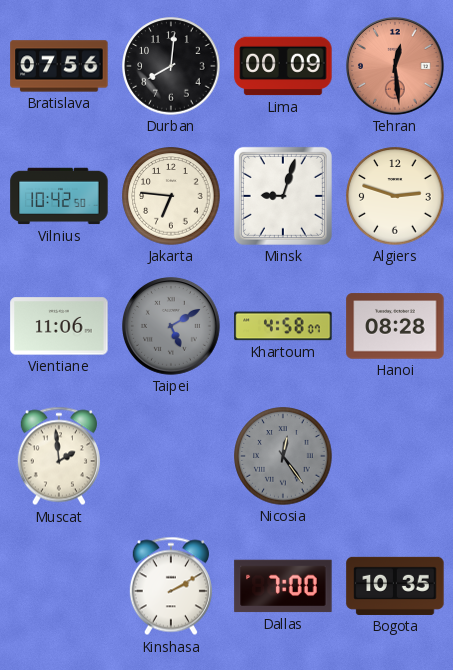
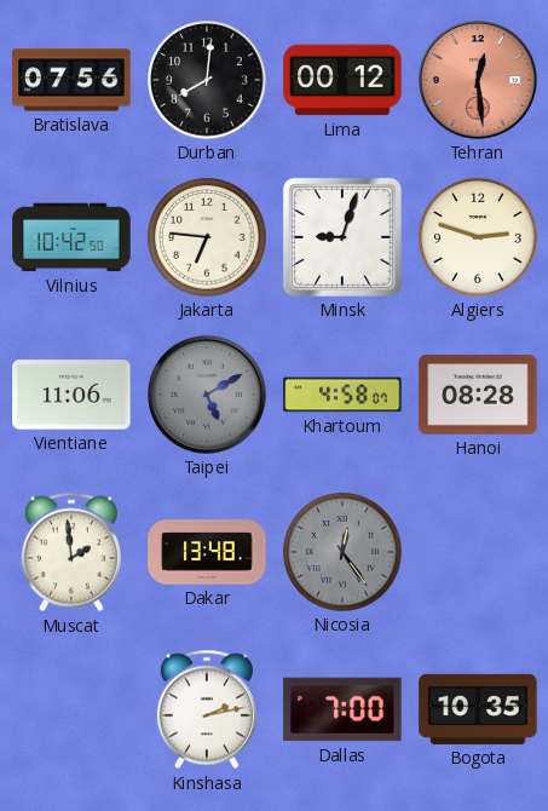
Lima: 00:09 -> 00:12
Dakar: none -> 13:48
Kinshasa: 2:10 -> 2:13
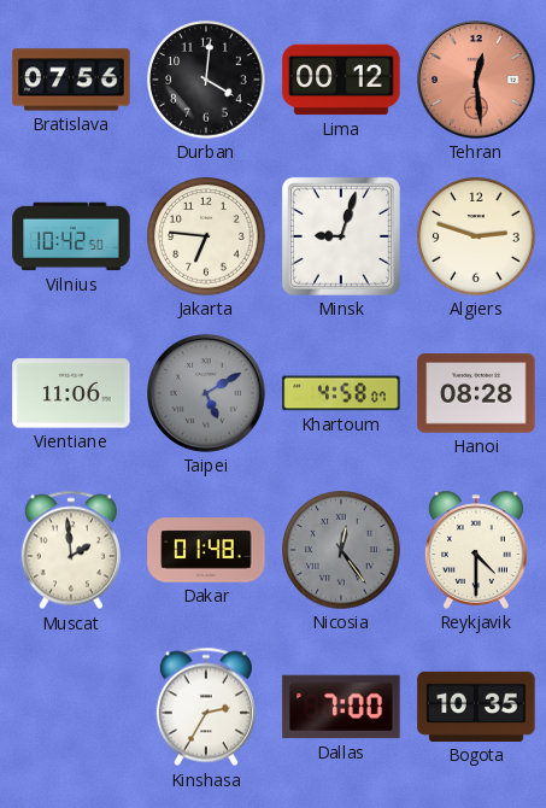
Durban: 8:01 -> 4:01
Dakar: 13:48 -> 01:48
Reykjavik: none -> 4:30
Kinshasa: 2:13 -> 2:35
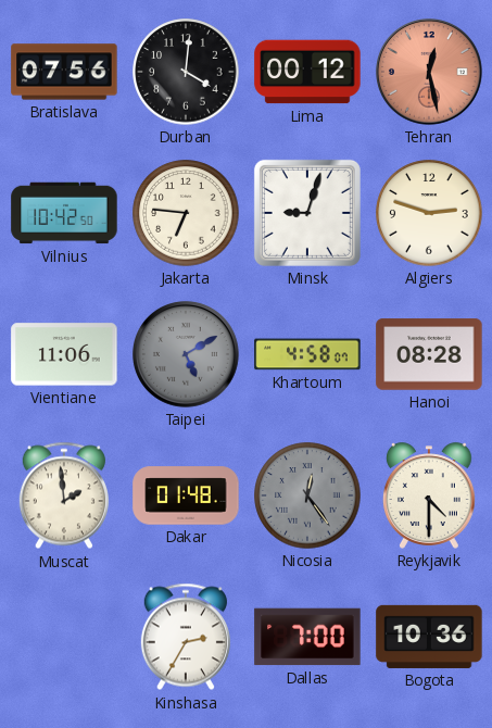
Tehran: 12:29 -> 12:28
Bogota: 10:35 -> 10:36
